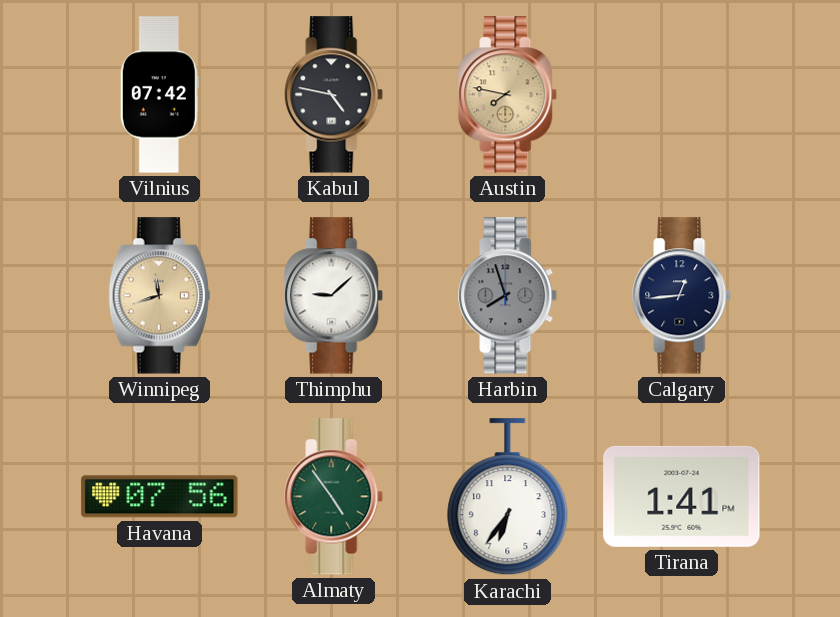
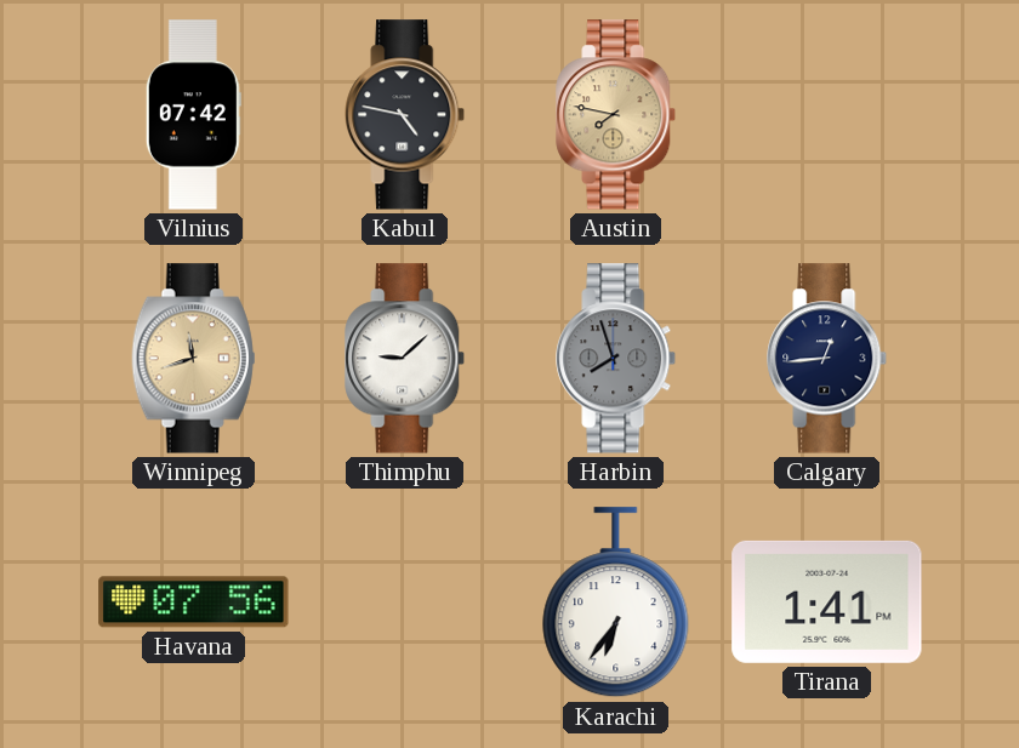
Almaty: 4:54 -> none
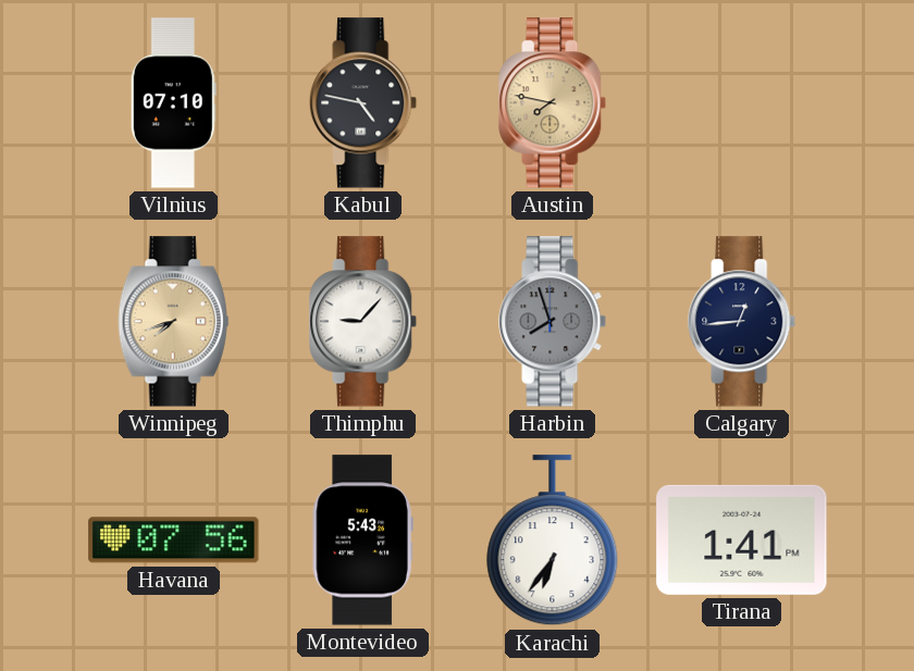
Vilnius: 07:42 -> 07:10
Winnipeg: 11:42 -> 7:42
Thimphu: 9:08 -> 9:07
Montevideo: none -> 5:43
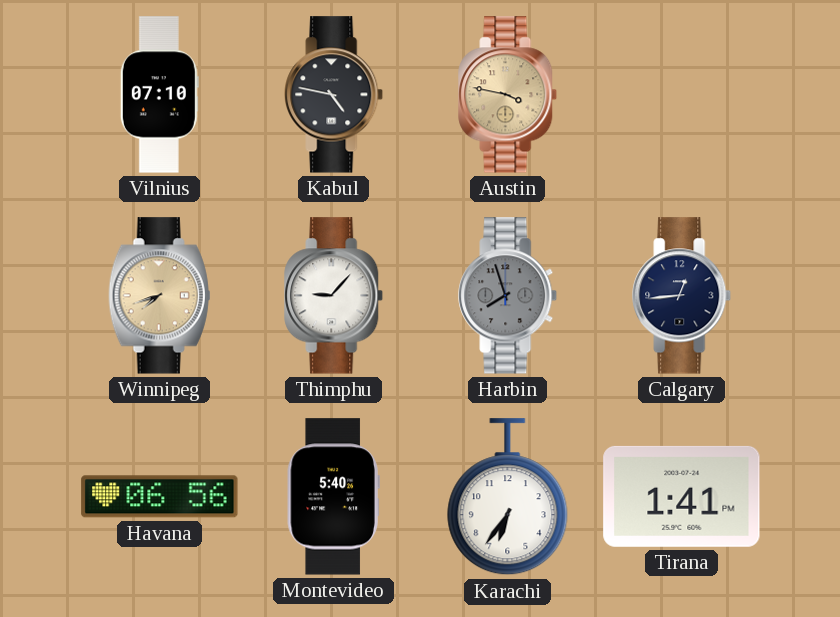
Austin: 7:47 -> 3:47
Havana: 07:56 -> 06:56
Montevideo: 5:43 -> 5:40
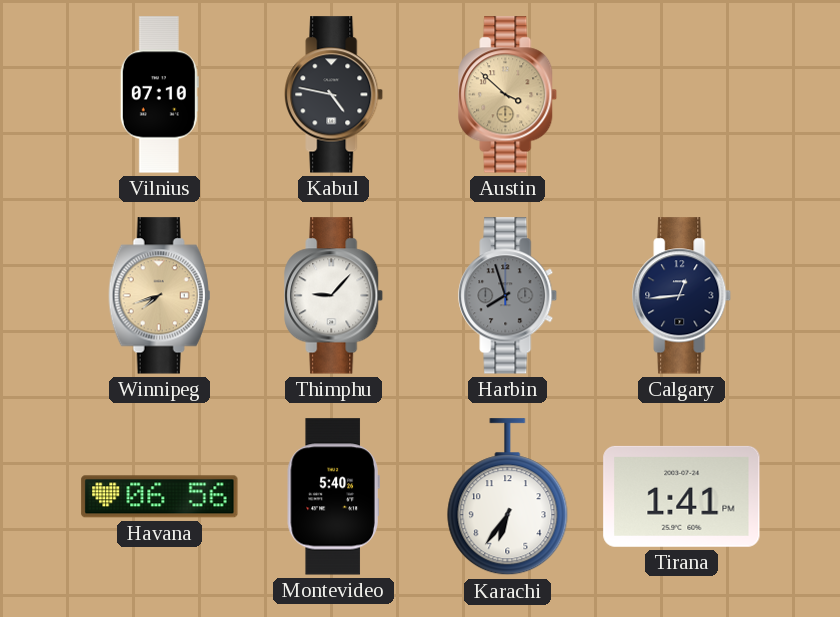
Austin: 3:47 -> 3:52
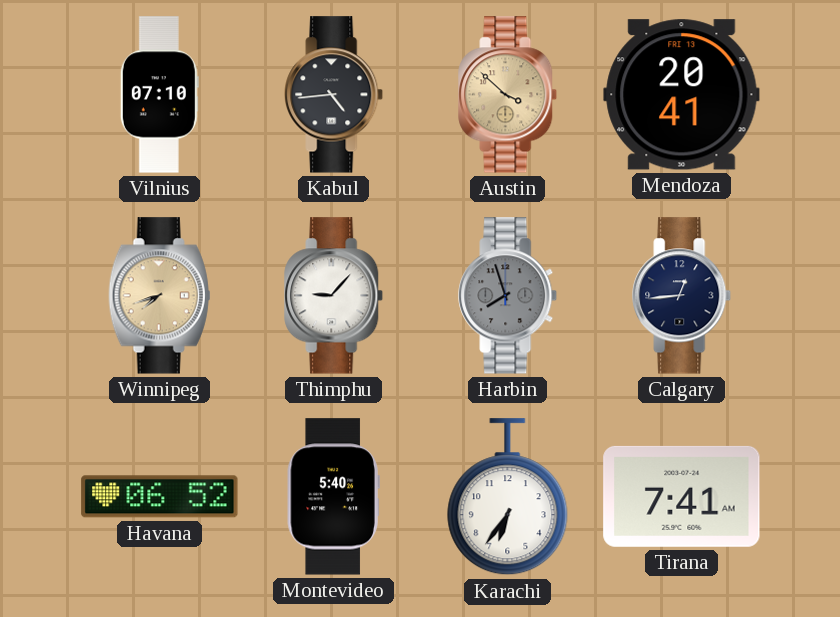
Kabul: 4:47 -> 4:44
Mendoza: none -> 20:41
Havana: 06:56 -> 06:52
Tirana: 1:41 -> 7:41
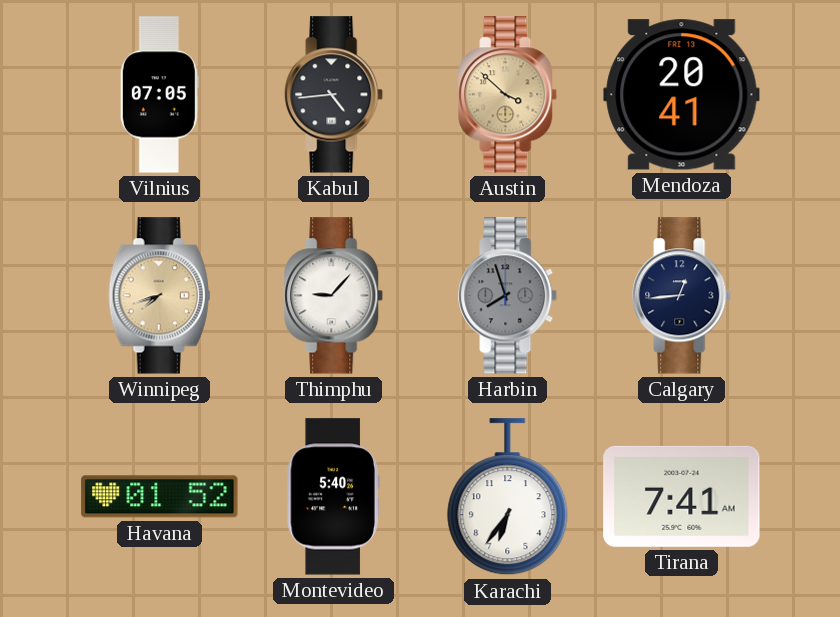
Vilnius: 07:10 -> 07:05
Havana: 06:52 -> 01:52
